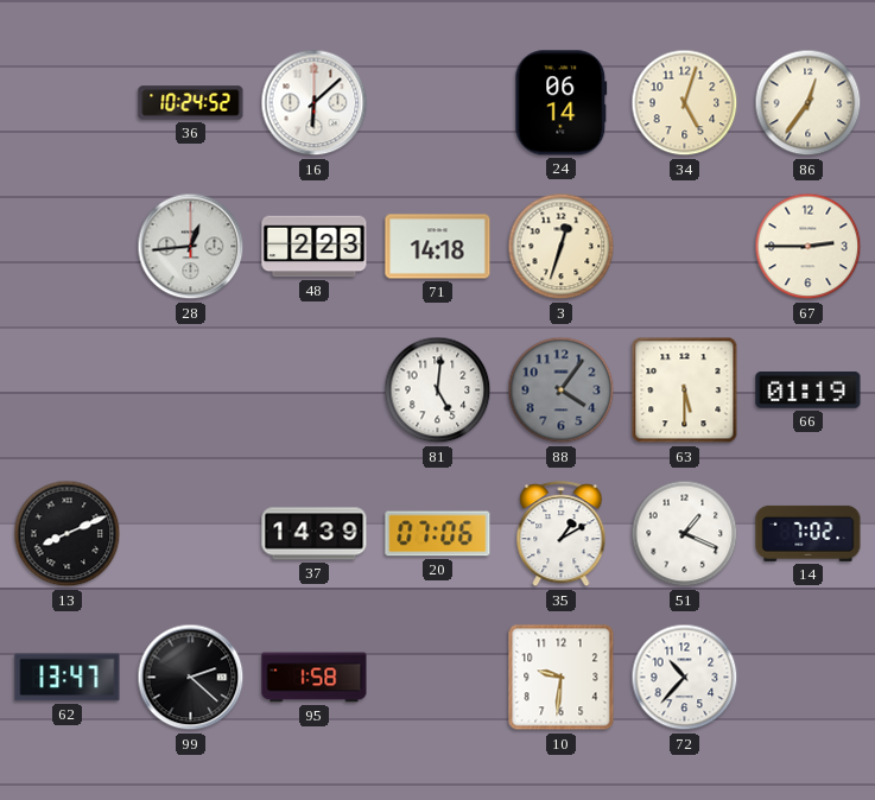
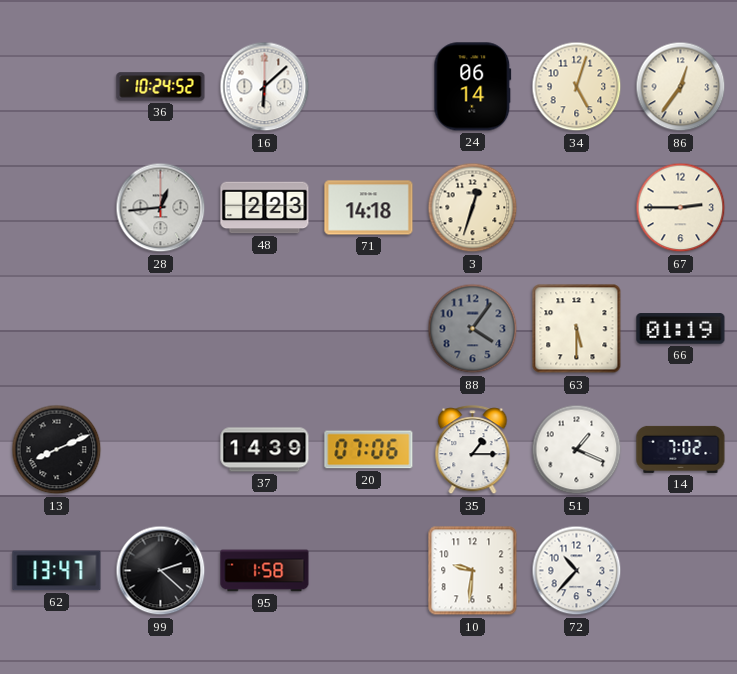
81: 5:01 -> none
35: 1:10 -> 1:15
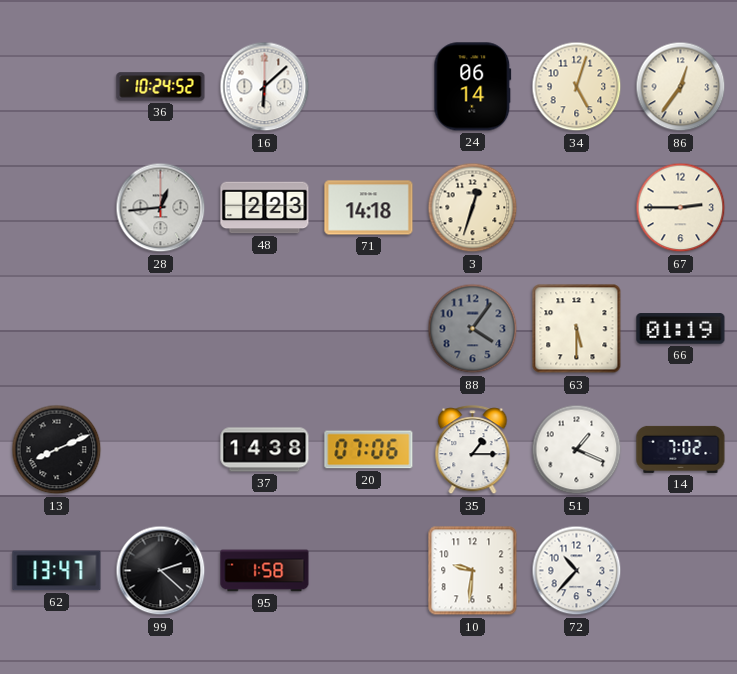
37: 14:39 -> 14:38
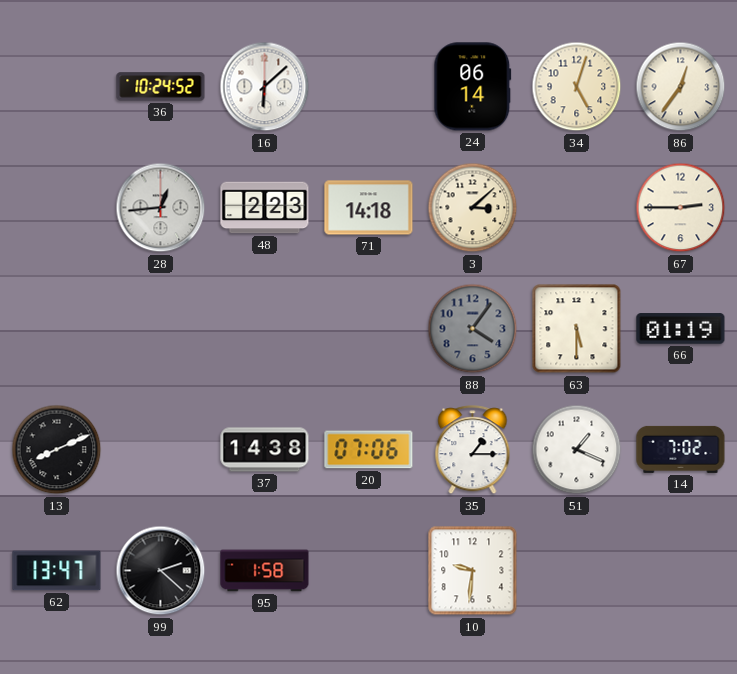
3: 12:33 -> 3:08
72: 10:37 -> none
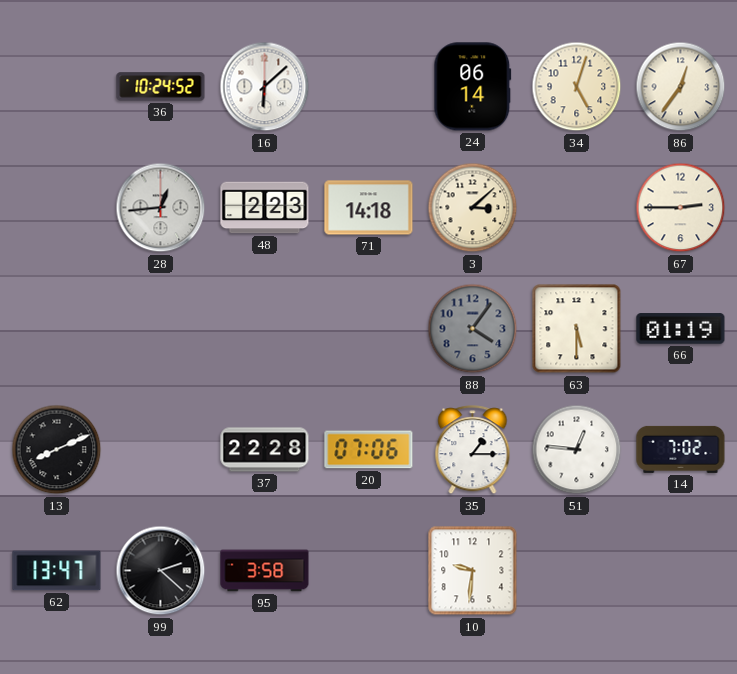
37: 14:38 -> 22:28
51: 1:19 -> 12:46
95: 1:58 -> 3:58
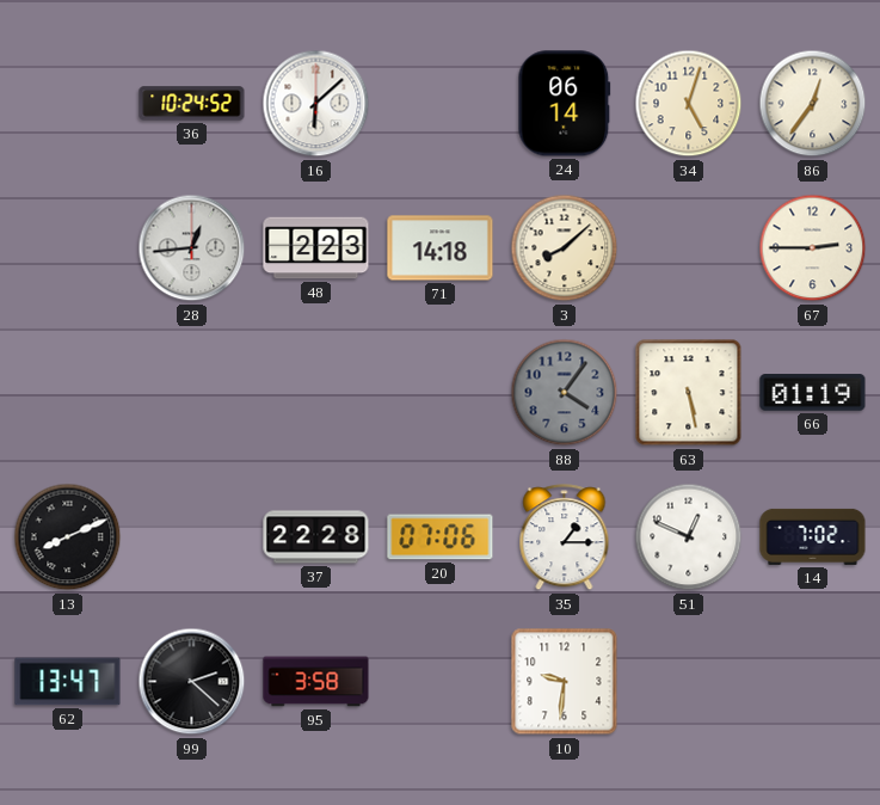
3: 3:08 -> 8:08
63: 5:30 -> 5:28
51: 12:46 -> 12:49
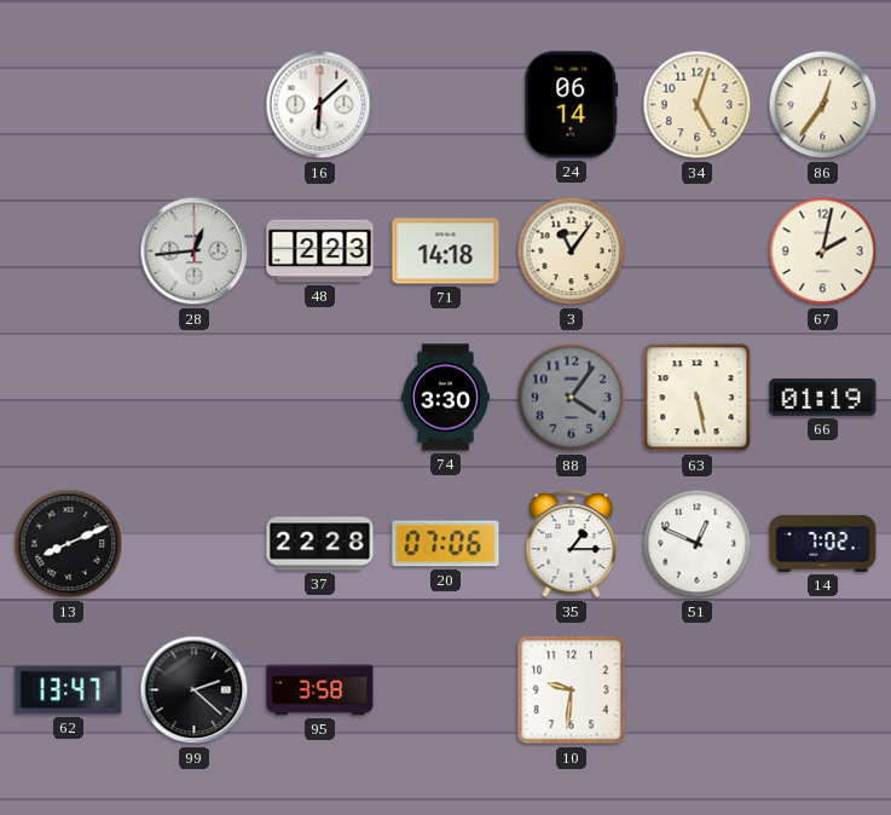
36: 10:24 -> none
3: 8:08 -> 11:06
67: 2:45 -> 2:02
74: none -> 3:30
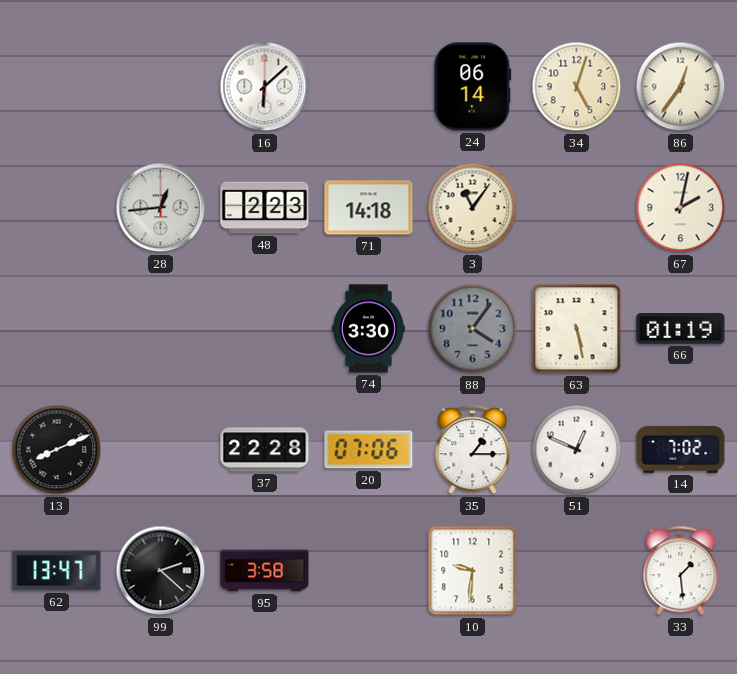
33: none -> 1:29
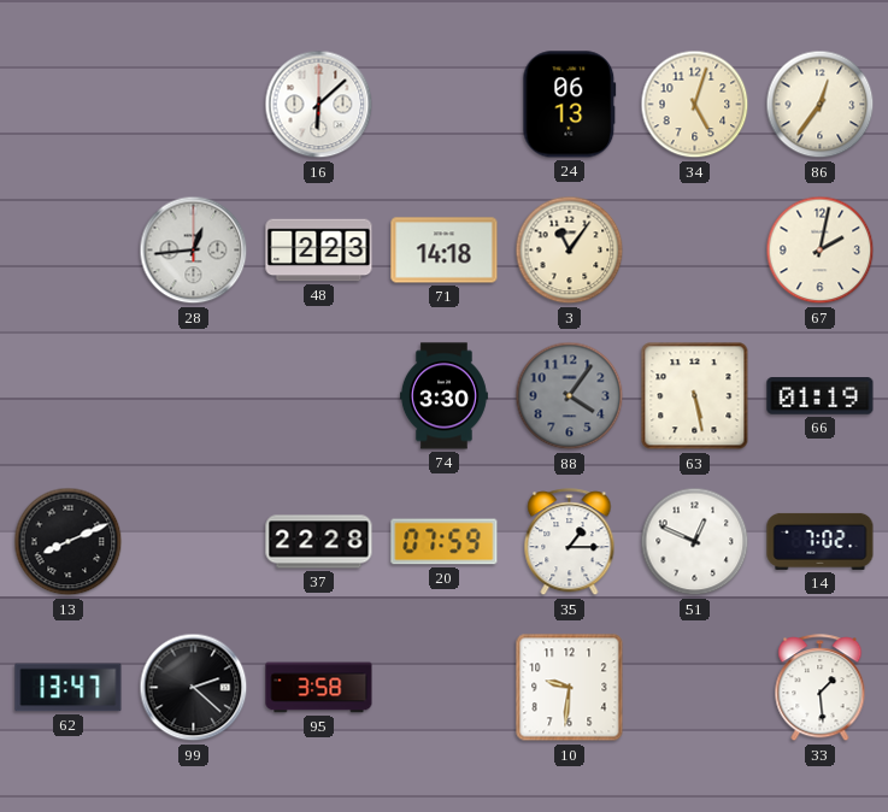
24: 06:14 -> 06:13
20: 07:06 -> 07:59
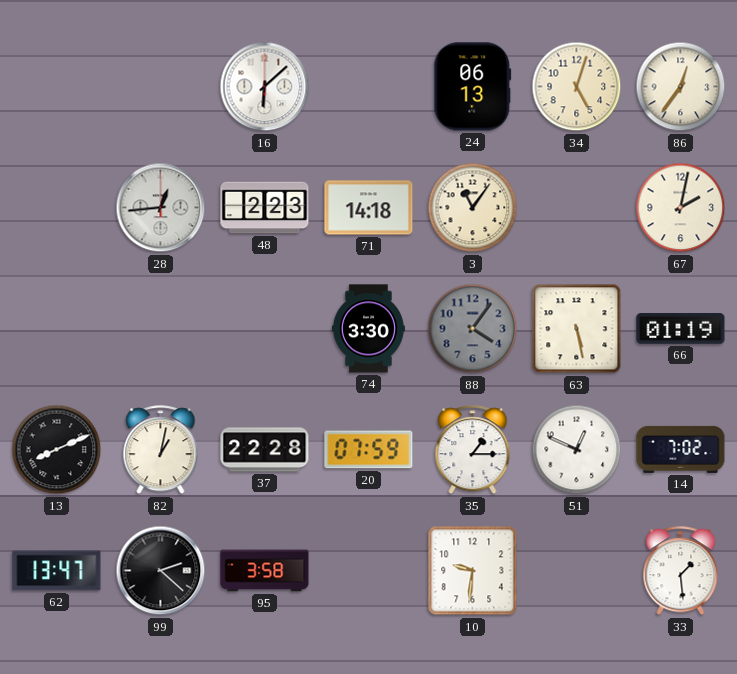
82: none -> 1:02
